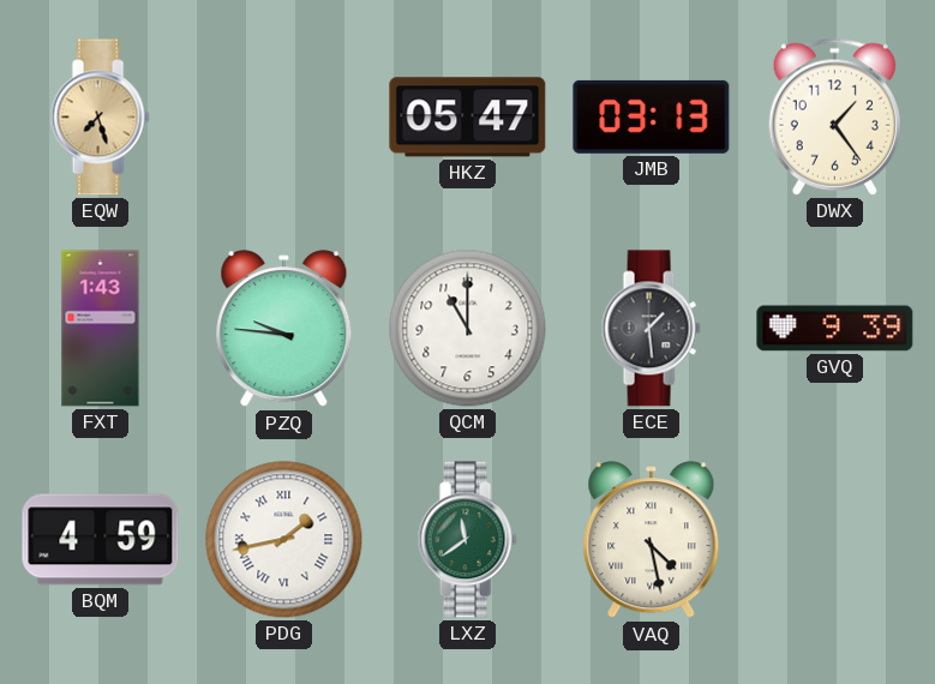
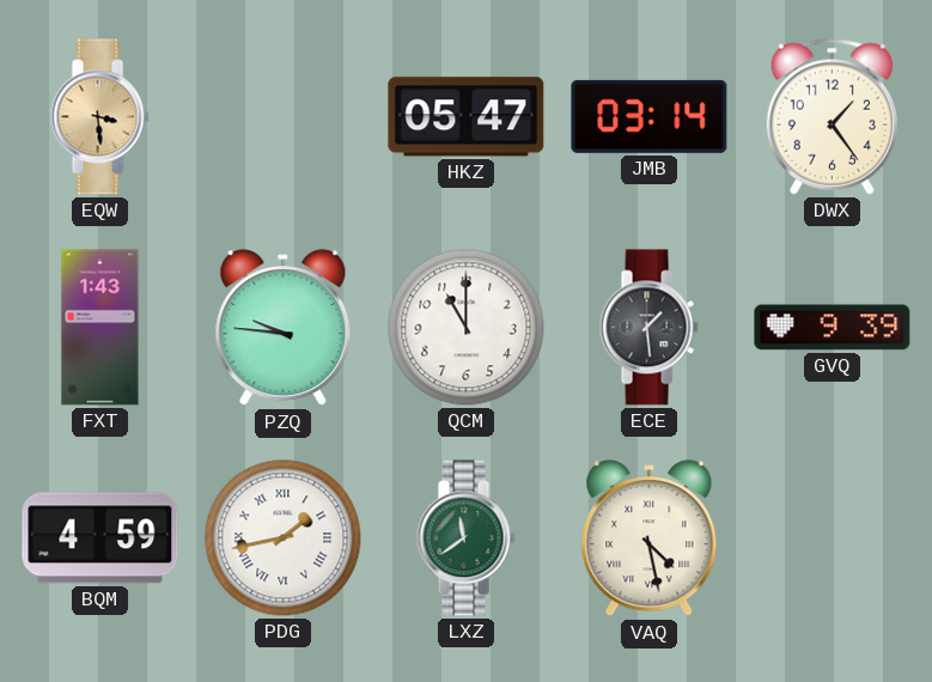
EQW: 7:27 -> 3:29
JMB: 03:13 -> 03:14
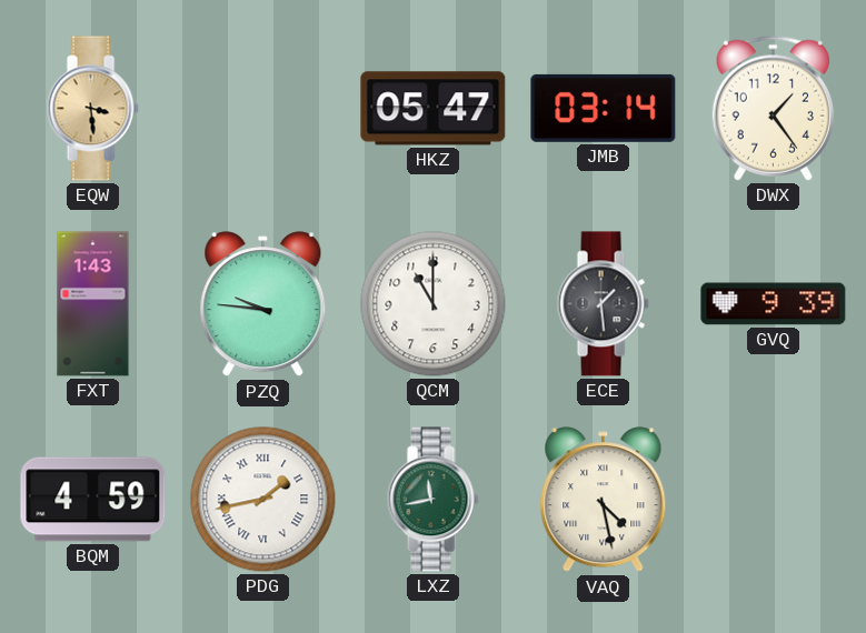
LXZ: 11:39 -> 11:43
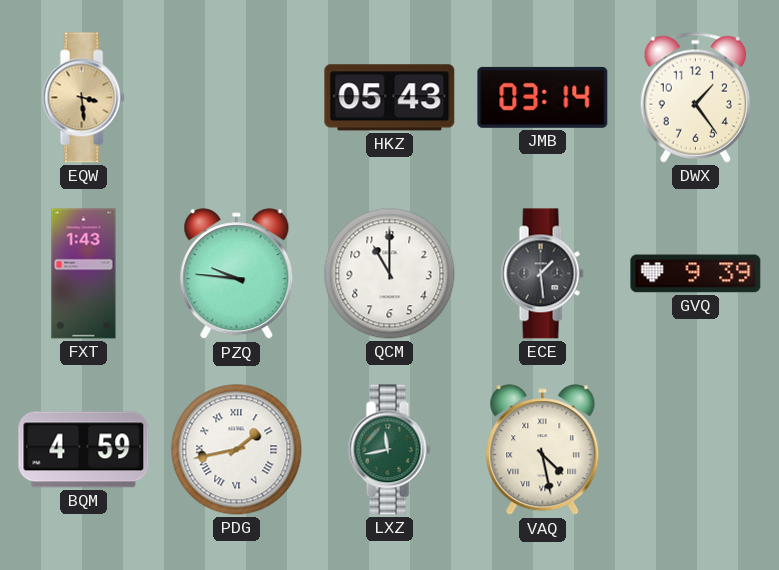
HKZ: 05:47 -> 05:43
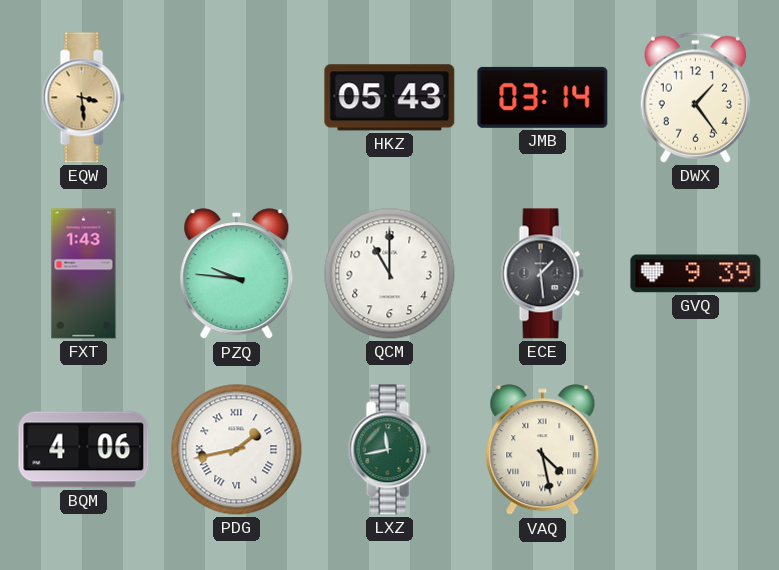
BQM: 4:59 -> 4:06
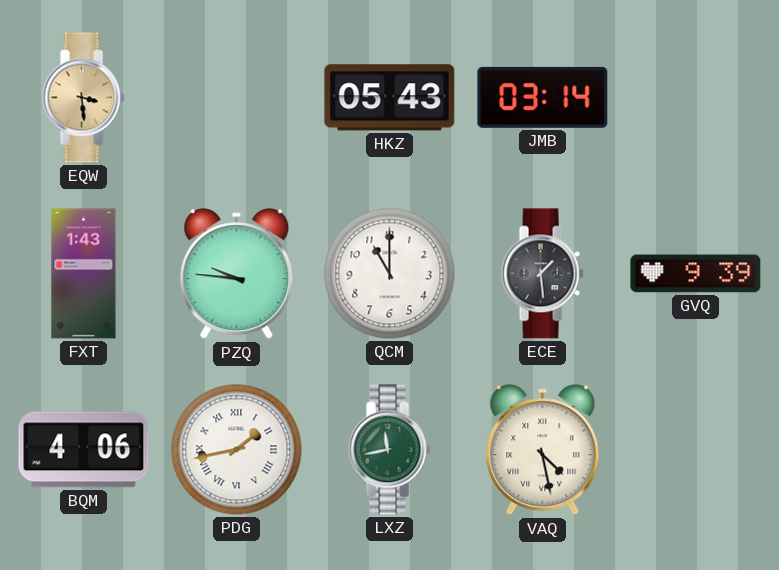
DWX: 1:24 -> none
